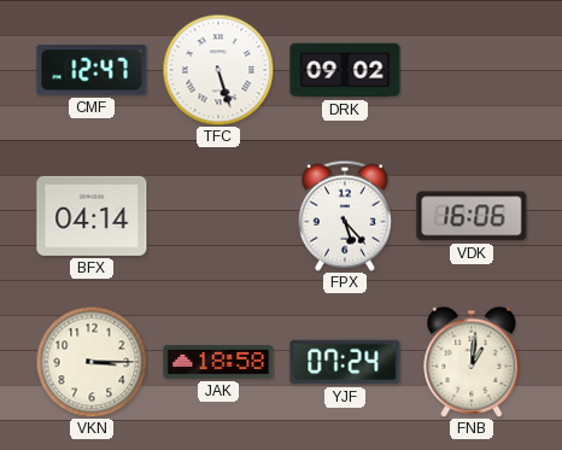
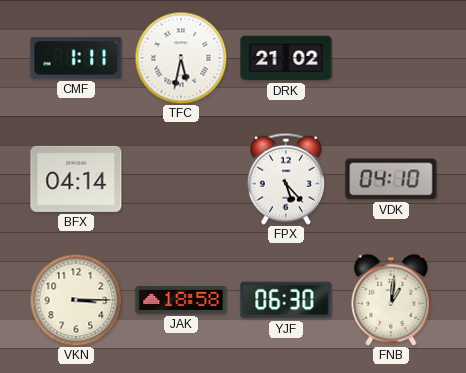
CMF: 12:47 -> 1:11
TFC: 5:27 -> 5:32
DRK: 09:02 -> 21:02
VDK: 16:06 -> 04:10
YJF: 07:24 -> 06:30
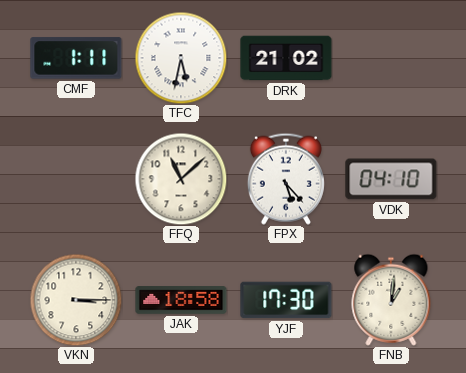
BFX: 04:14 -> none
FFQ: none -> 11:08
YJF: 06:30 -> 17:30
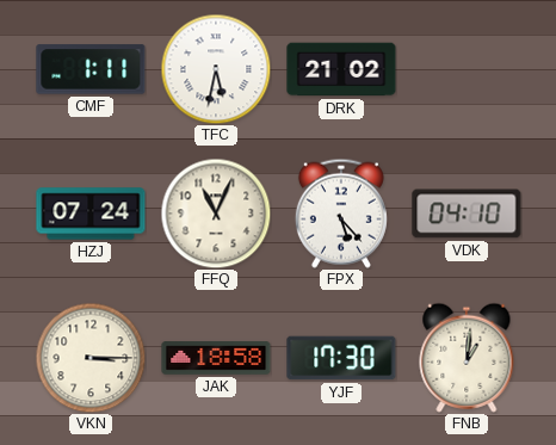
HZJ: none -> 07:24
FFQ: 11:08 -> 11:04
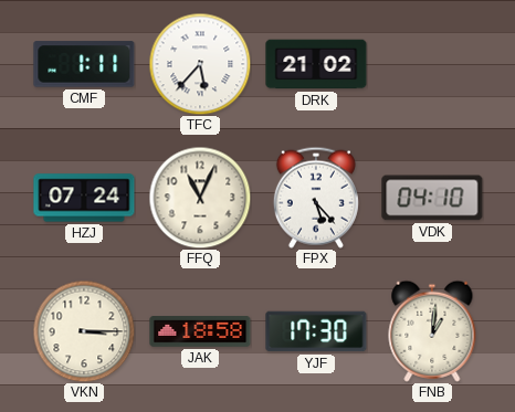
TFC: 5:32 -> 5:37
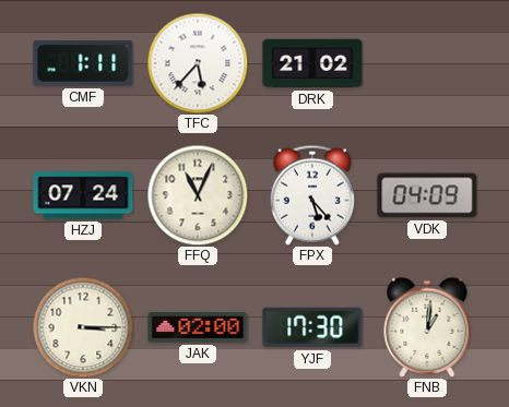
VDK: 04:10 -> 04:09
JAK: 18:58 -> 02:00
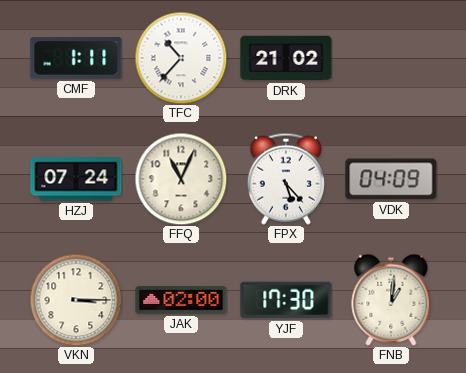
TFC: 5:37 -> 10:37
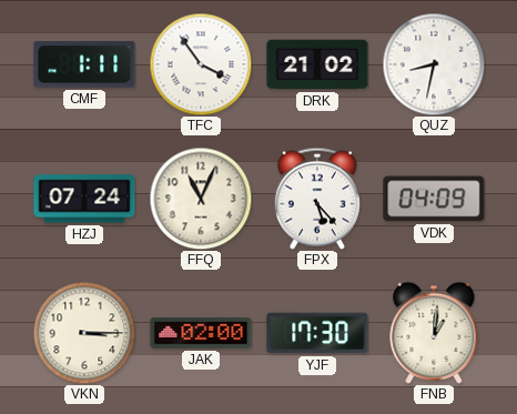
TFC: 10:37 -> 3:54
QUZ: none -> 8:32
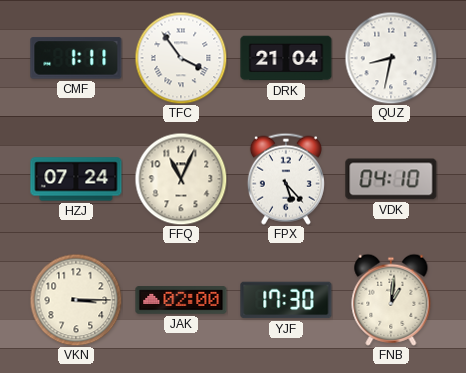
DRK: 21:02 -> 21:04
VDK: 04:09 -> 04:10
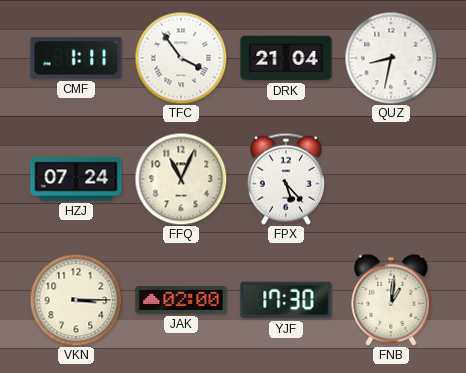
VDK: 04:10 -> none
